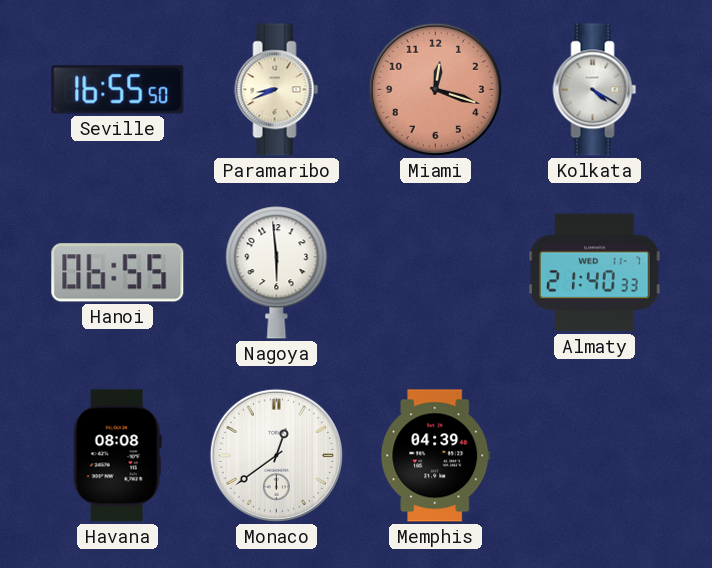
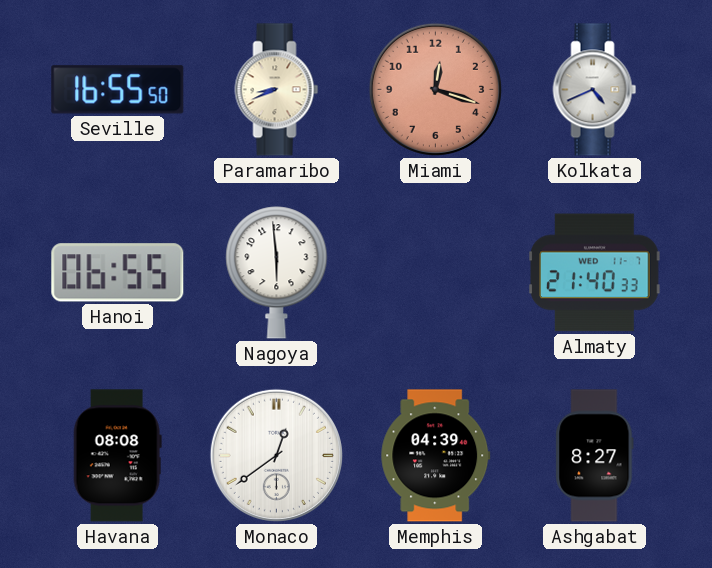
Kolkata: 4:20 -> 4:41
Ashgabat: none -> 8:27
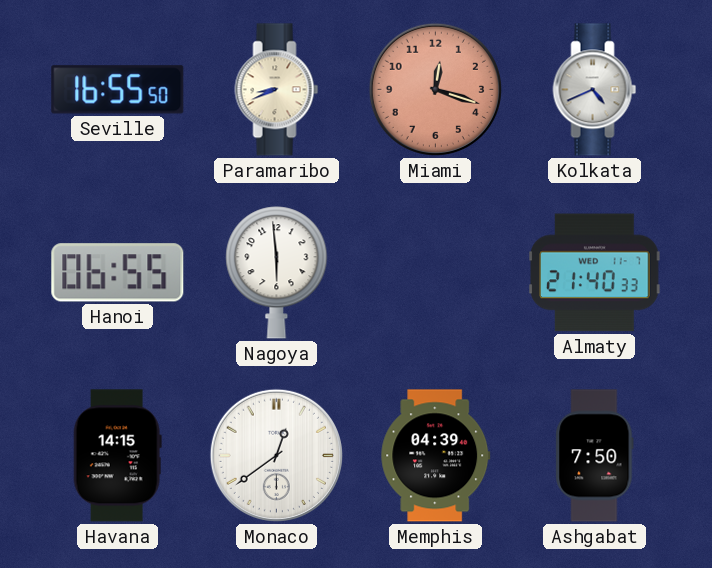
Havana: 08:08 -> 14:15
Ashgabat: 8:27 -> 7:50
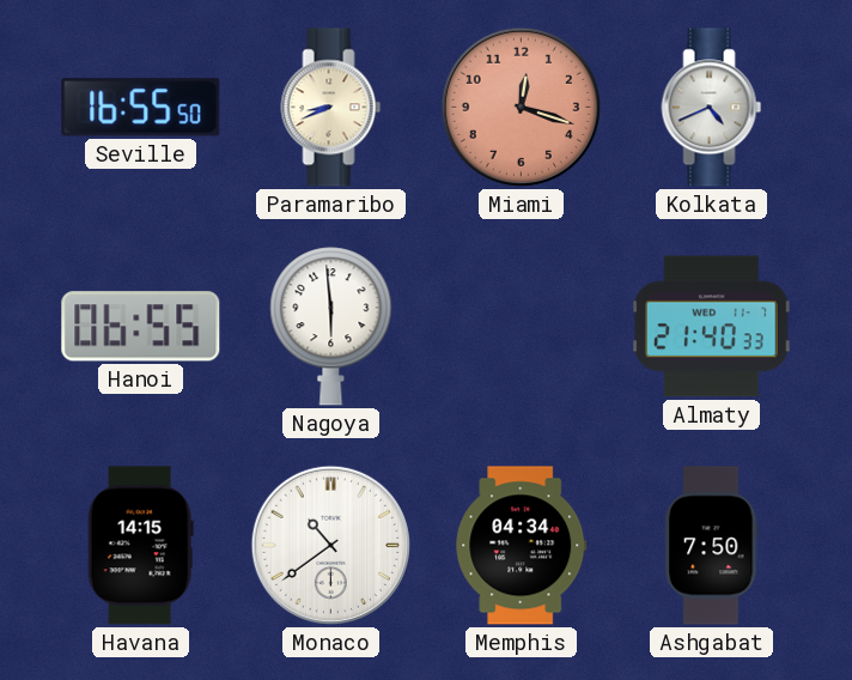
Monaco: 12:39 -> 10:39
Memphis: 04:39 -> 04:34
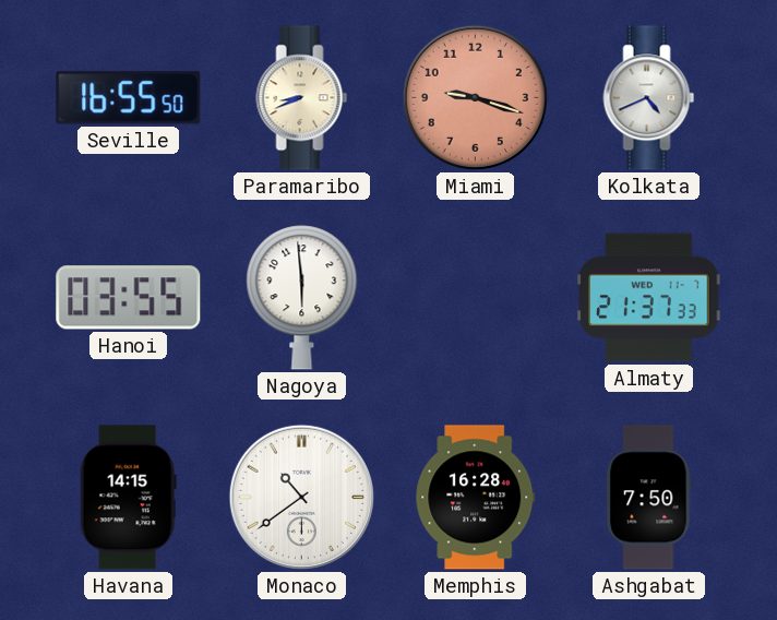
Miami: 12:18 -> 9:18
Hanoi: 06:55 -> 03:55
Almaty: 21:40 -> 21:37
Memphis: 04:34 -> 16:28
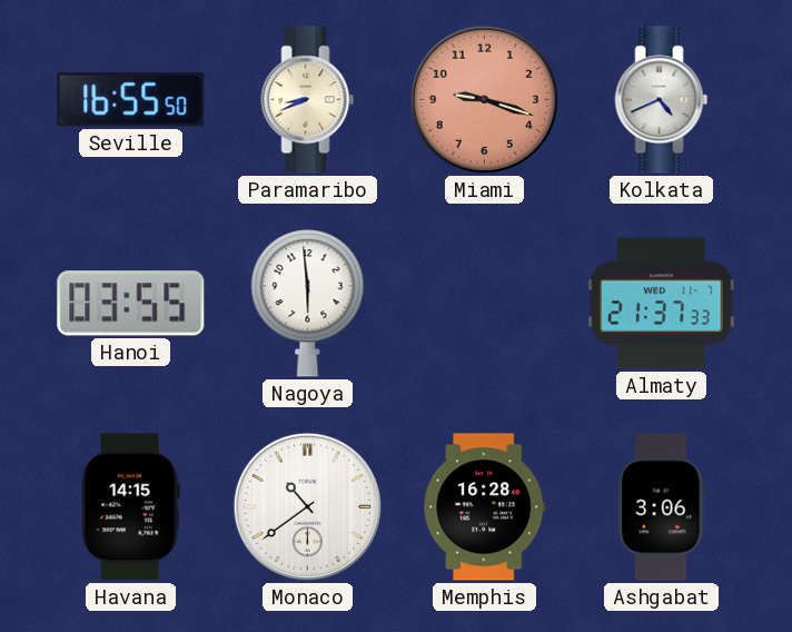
Ashgabat: 7:50 -> 3:06
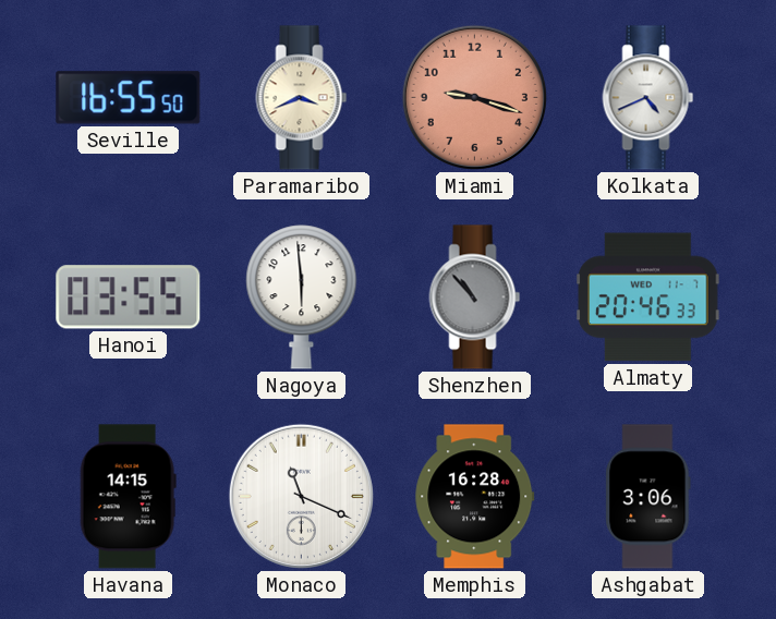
Paramaribo: 8:41 -> 3:41
Shenzhen: none -> 10:53
Almaty: 21:37 -> 20:46
Monaco: 10:39 -> 11:19
